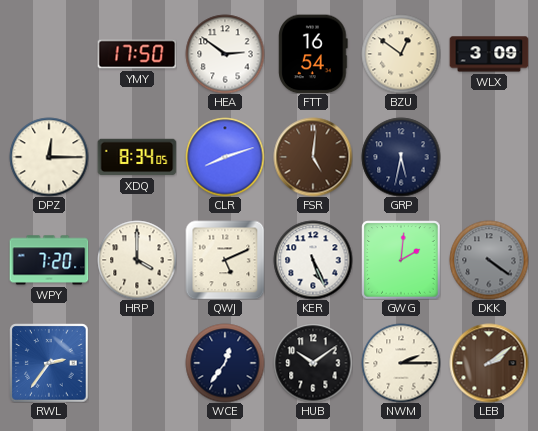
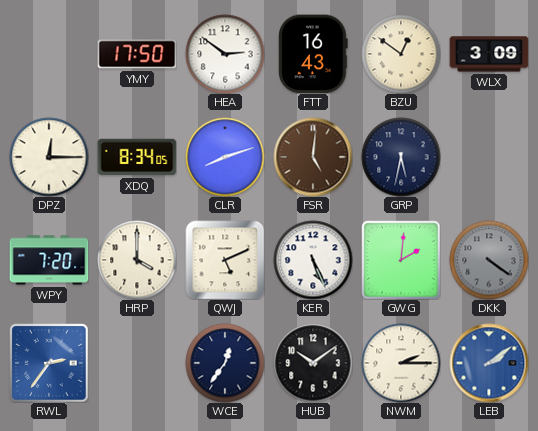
FTT: 16:54 -> 16:43
LEB dial: brown -> blue
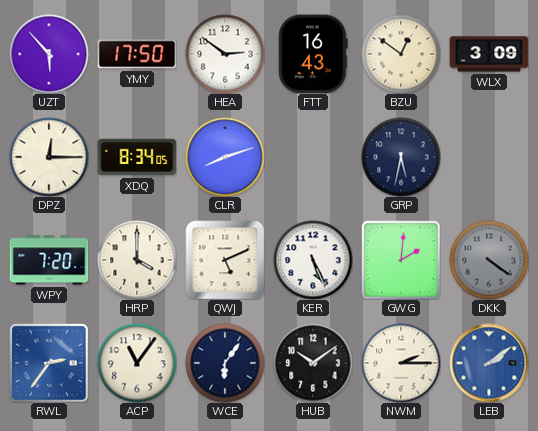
UZT: none -> 5:53
FSR: 5:01 -> none
ACP: none -> 11:06
WCE: 12:36 -> 6:06
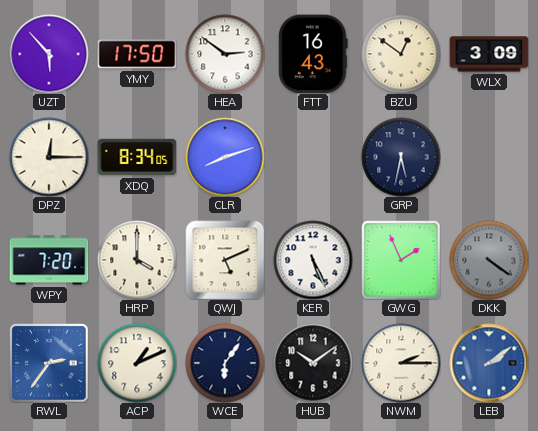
GWG: 2:01 -> 1:56
ACP: 11:06 -> 1:11
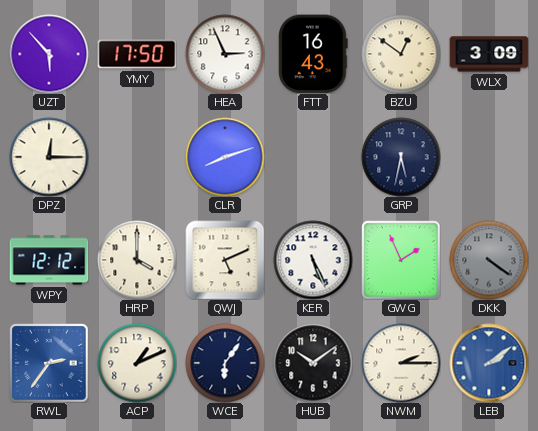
HEA: 2:51 -> 2:56
XDQ: 8:34 -> none
WPY: 7:20 -> 12:12
